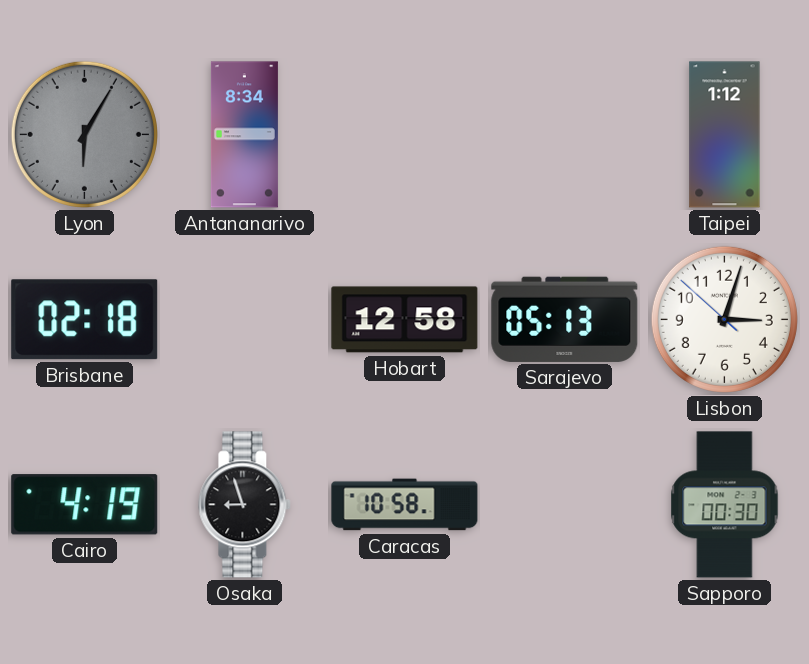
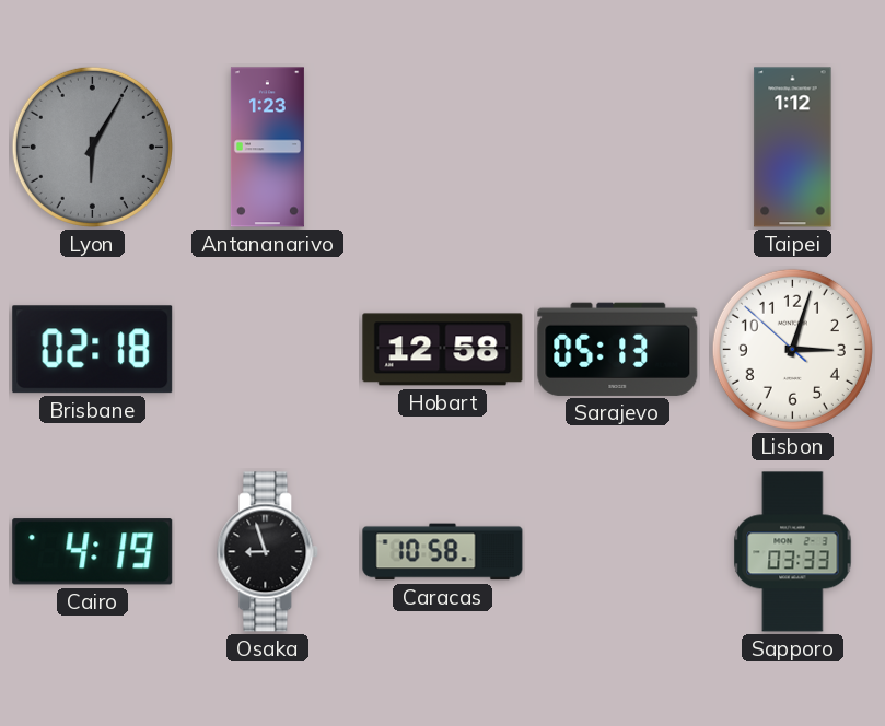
Antananarivo: 8:34 -> 1:23
Sapporo: 00:30 -> 03:33
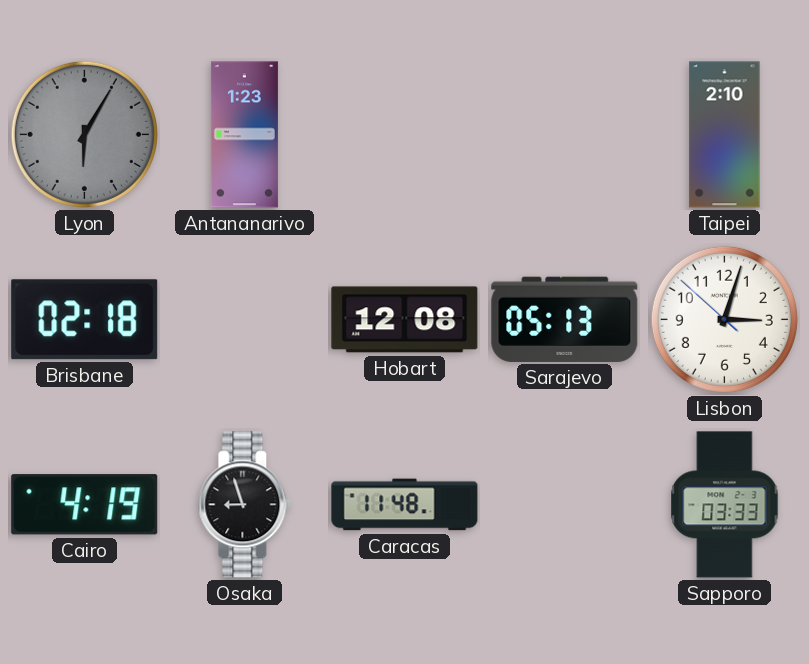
Taipei: 1:12 -> 2:10
Hobart: 12:58 -> 12:08
Caracas: 10:58 -> 11:48
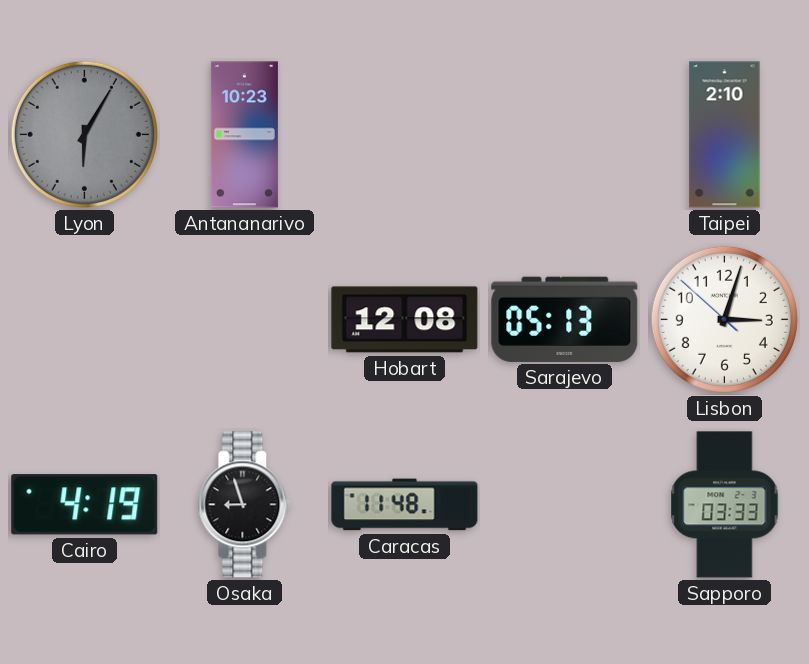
Antananarivo: 1:23 -> 10:23
Brisbane: 02:18 -> none
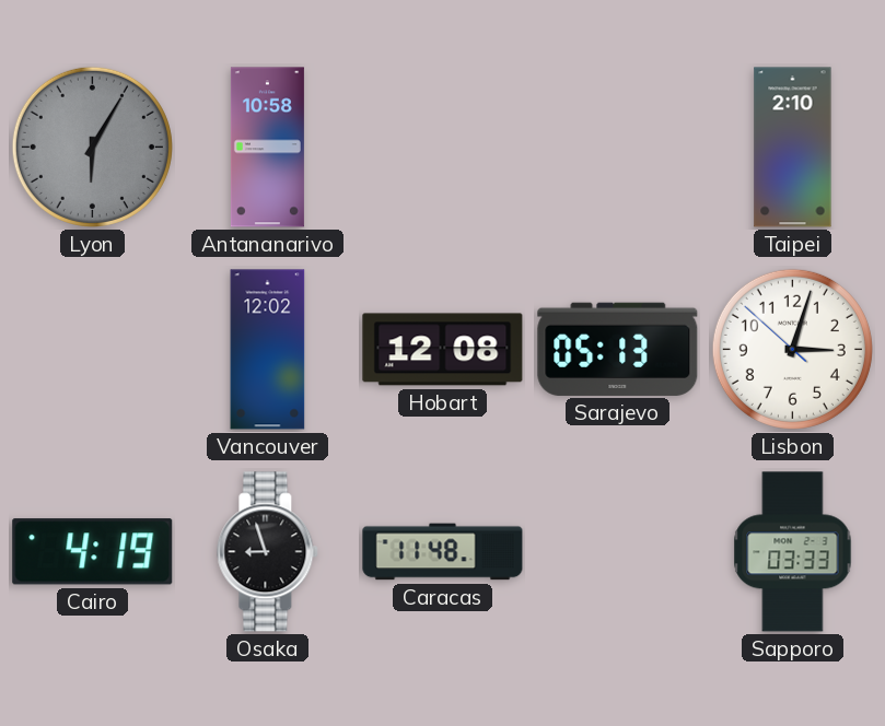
Antananarivo: 10:23 -> 10:58
Vancouver: none -> 12:02
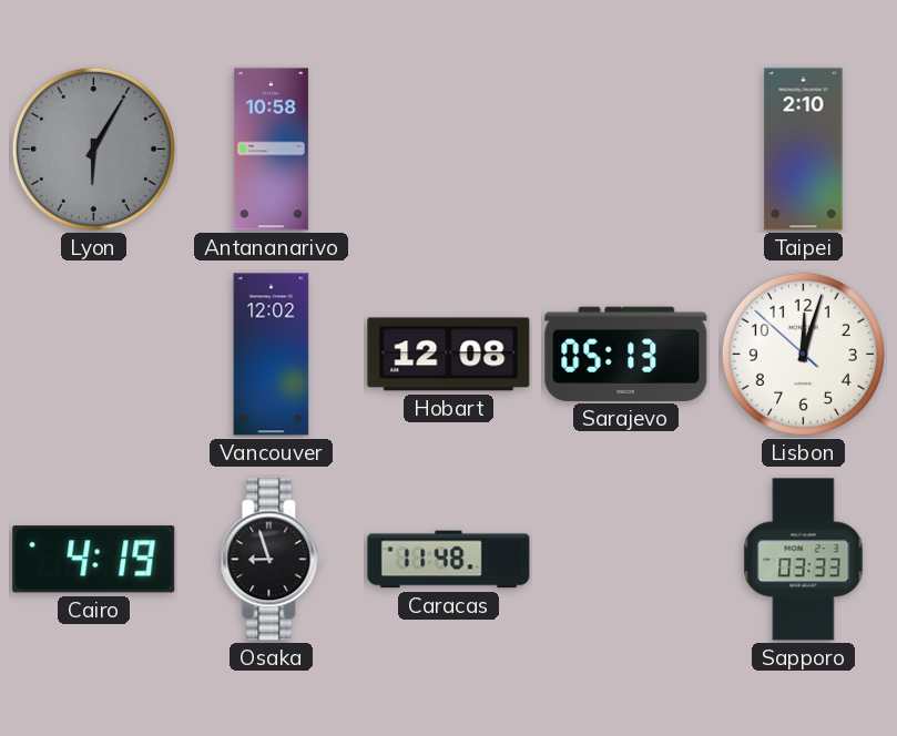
Lisbon: 3:02 -> 12:02
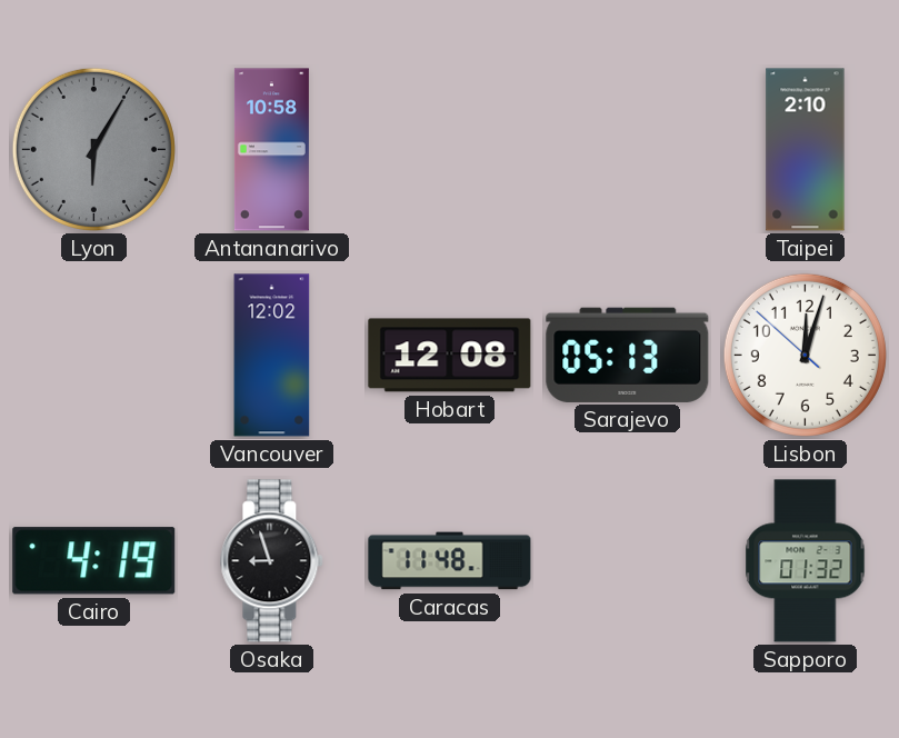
Sapporo: 03:33 -> 01:32
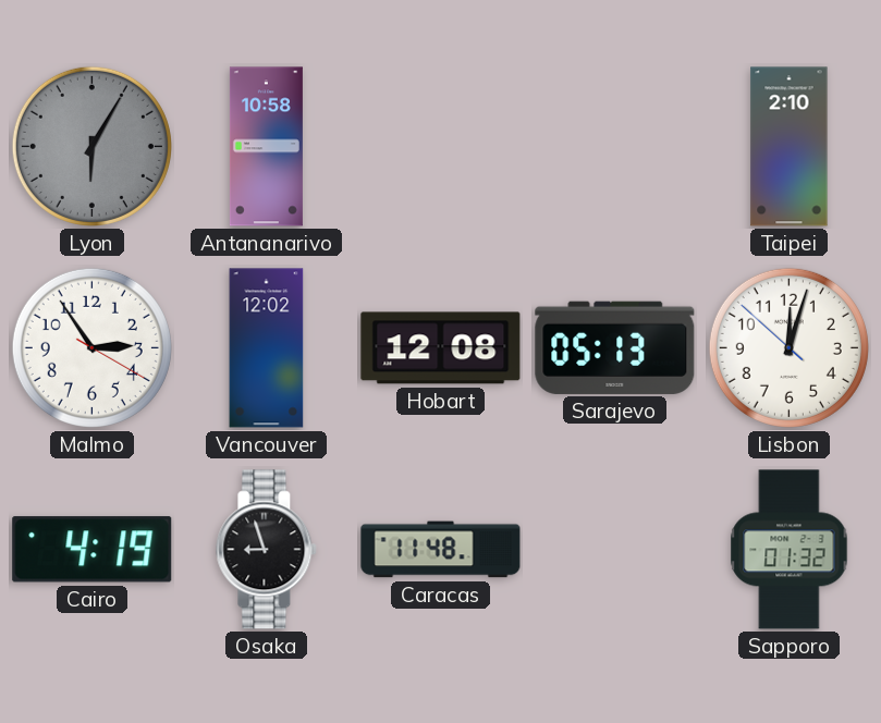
Malmo: none -> 2:54
